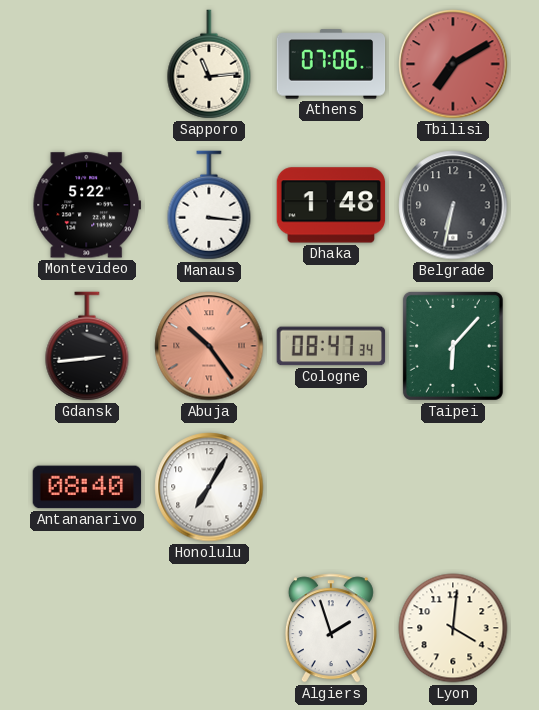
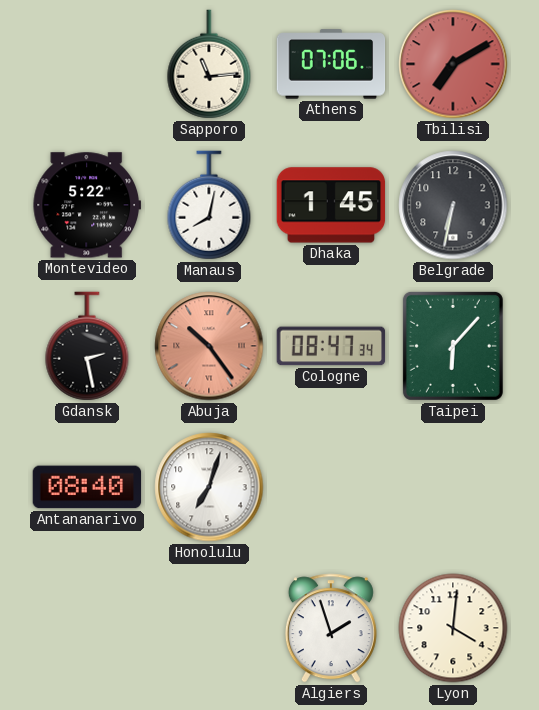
Manaus: 3:16 -> 8:02
Dhaka: 1:48 -> 1:45
Gdansk: 2:44 -> 2:28
Honolulu: 7:05 -> 7:03
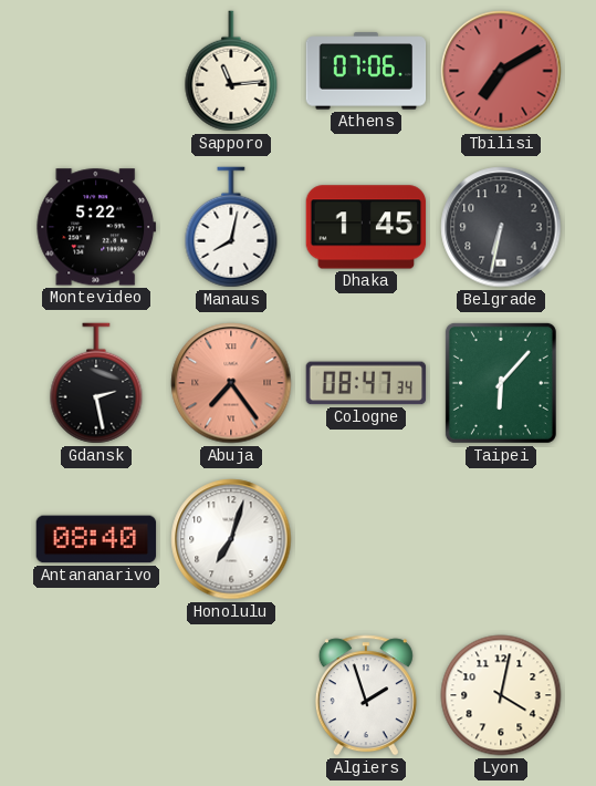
Abuja: 10:24 -> 7:24
Lyon: 4:01 -> 4:02
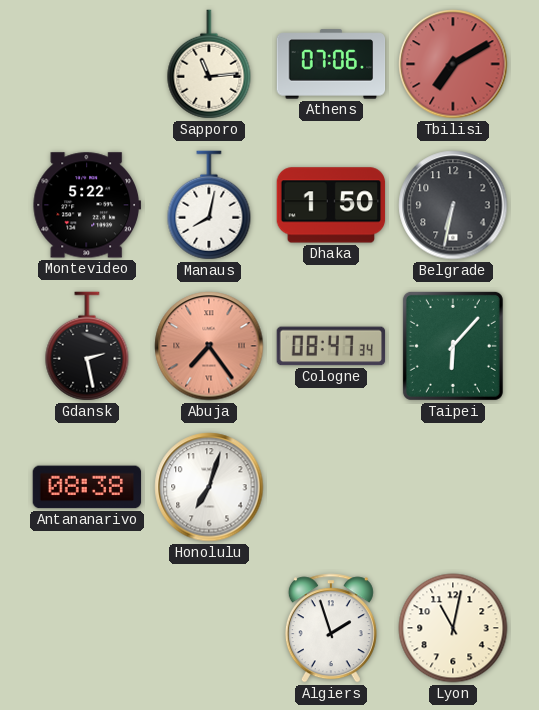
Dhaka: 1:45 -> 1:50
Antananarivo: 08:40 -> 08:38
Lyon: 4:02 -> 11:02
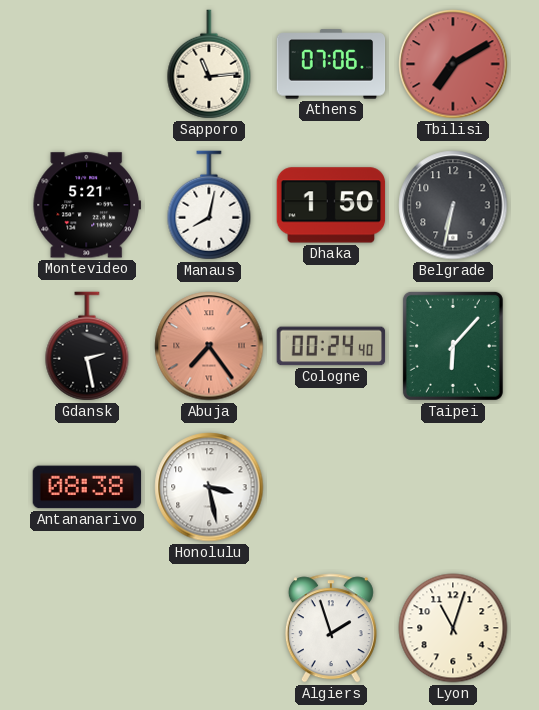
Montevideo: 5:22 -> 5:21
Cologne: 08:47 -> 00:24
Honolulu: 7:03 -> 3:28
Lyon: 11:02 -> 11:03
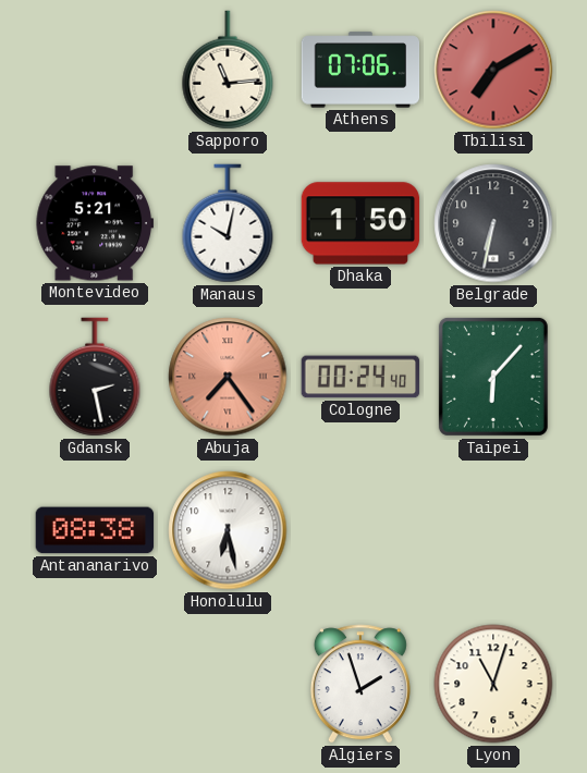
Manaus: 8:02 -> 10:02
Honolulu: 3:28 -> 6:28
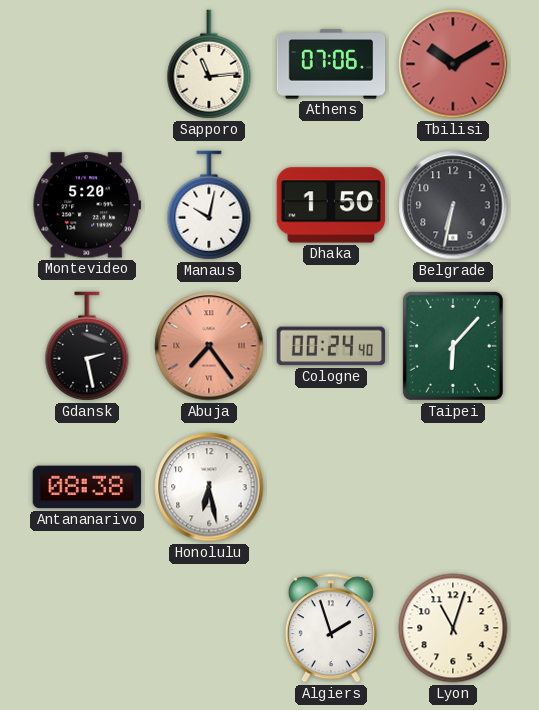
Tbilisi: 7:10 -> 10:10
Montevideo: 5:21 -> 5:20
